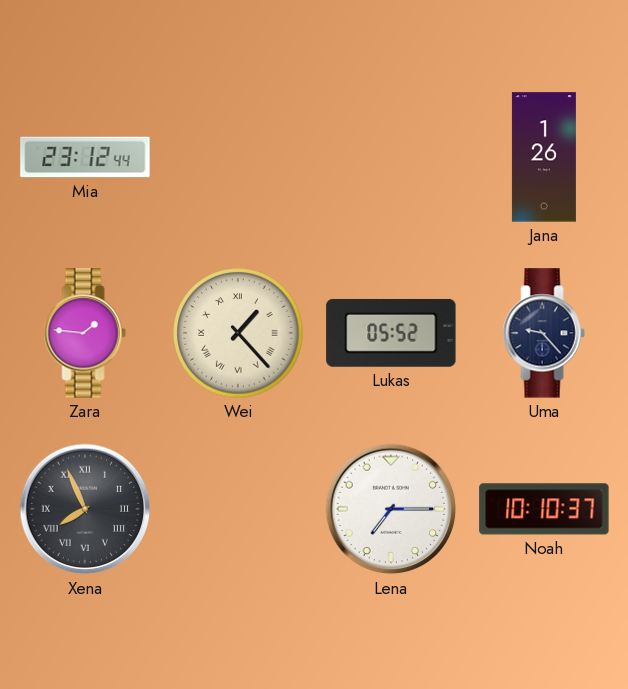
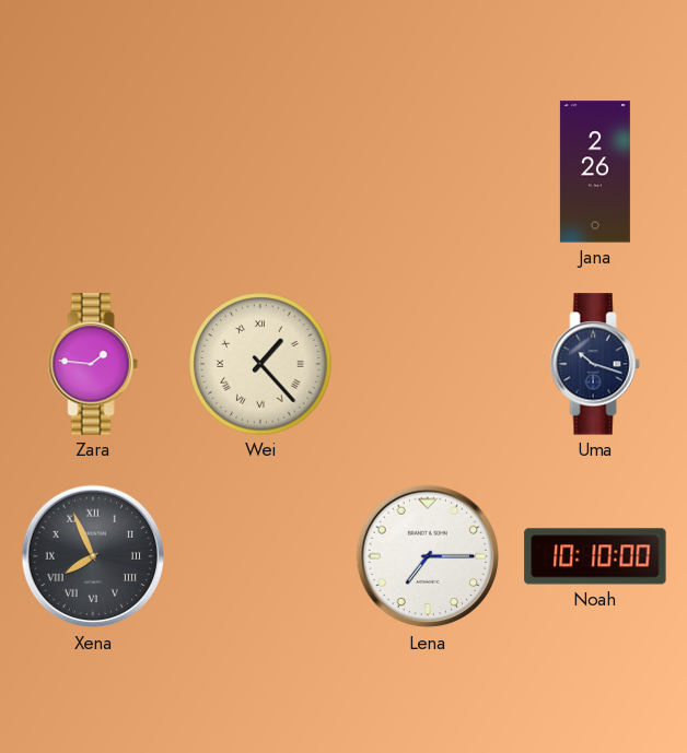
Mia: 23:12 -> none
Jana: 1:26 -> 2:26
Lukas: 05:52 -> none
Uma: 9:23 -> 10:18
Noah: 10:10:37 -> 10:10:00
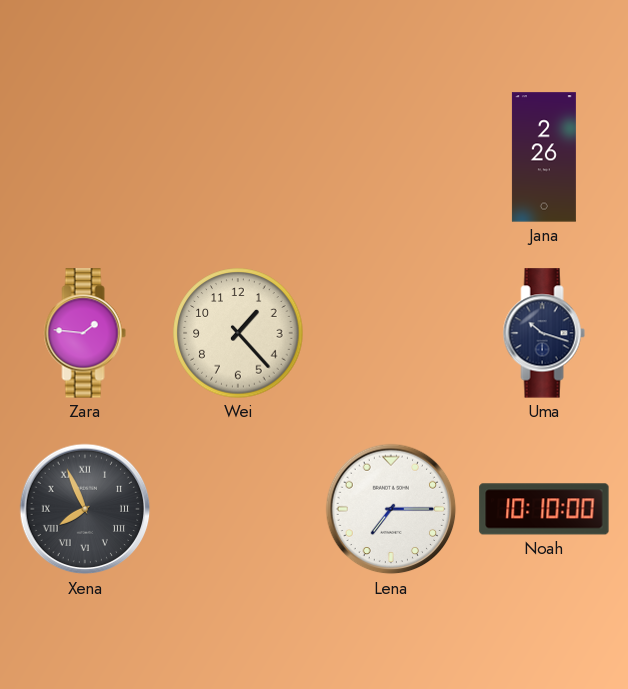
Wei numerals: Roman -> Arabic
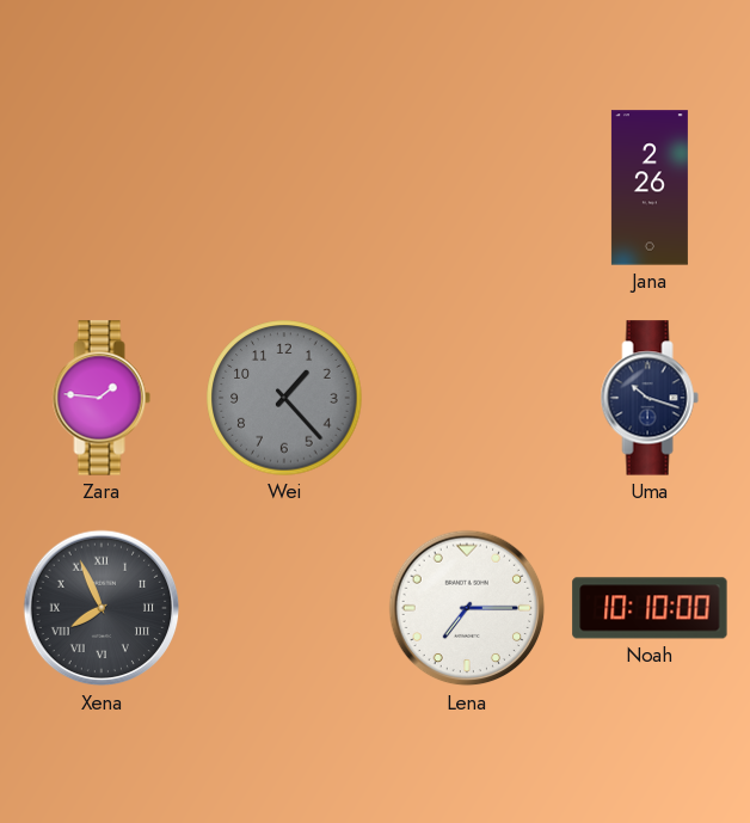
Wei dial: cream -> grey
